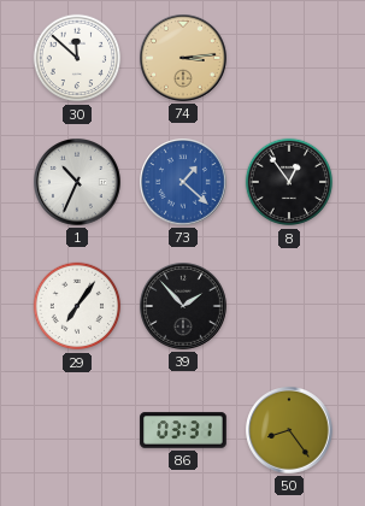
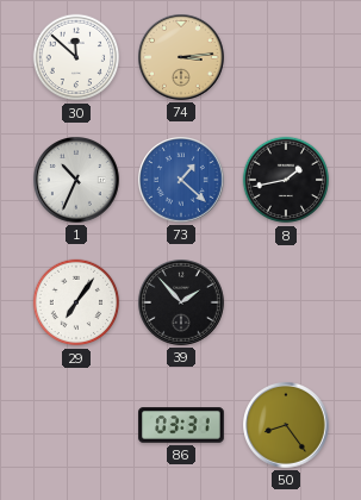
8: 12:54 -> 1:43
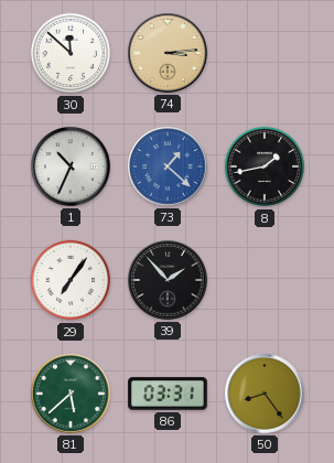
81: none -> 5:38
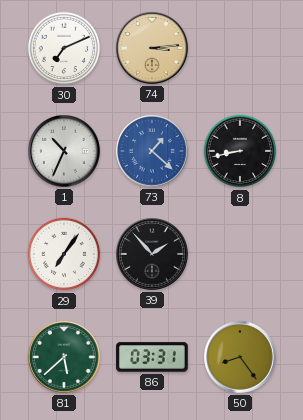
30: 11:52 -> 7:11
8: 1:43 -> 8:43
